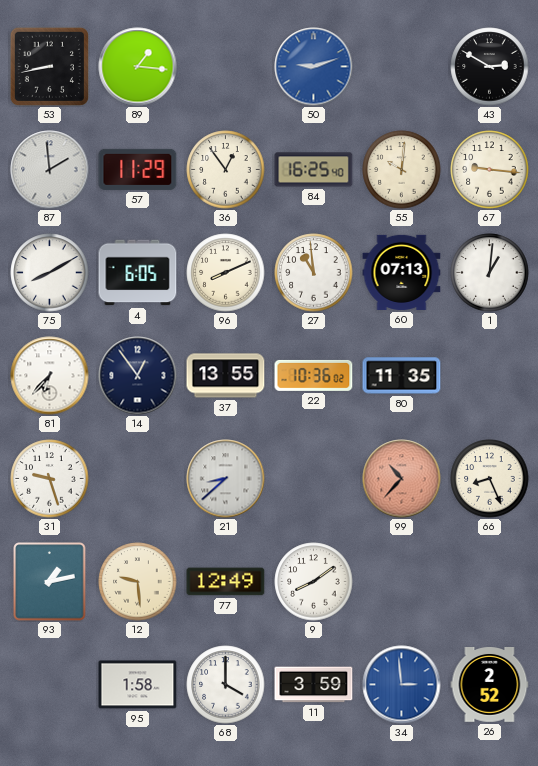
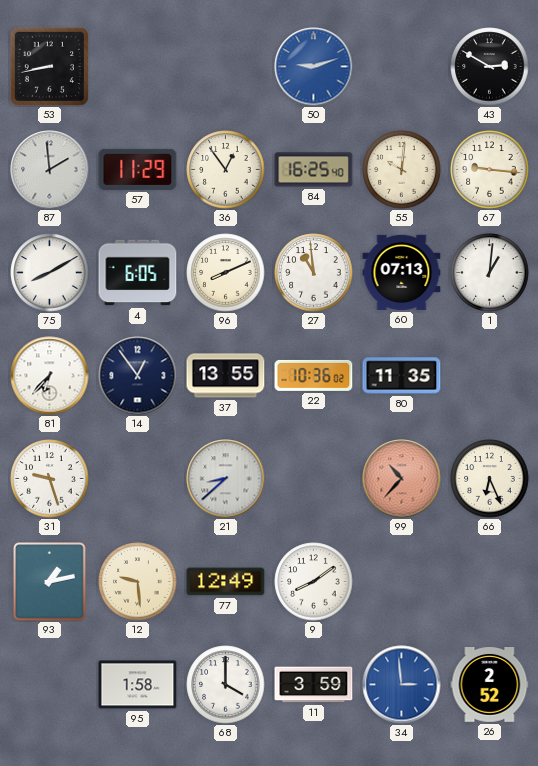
89: 1:16 -> none
66: 8:26 -> 6:26
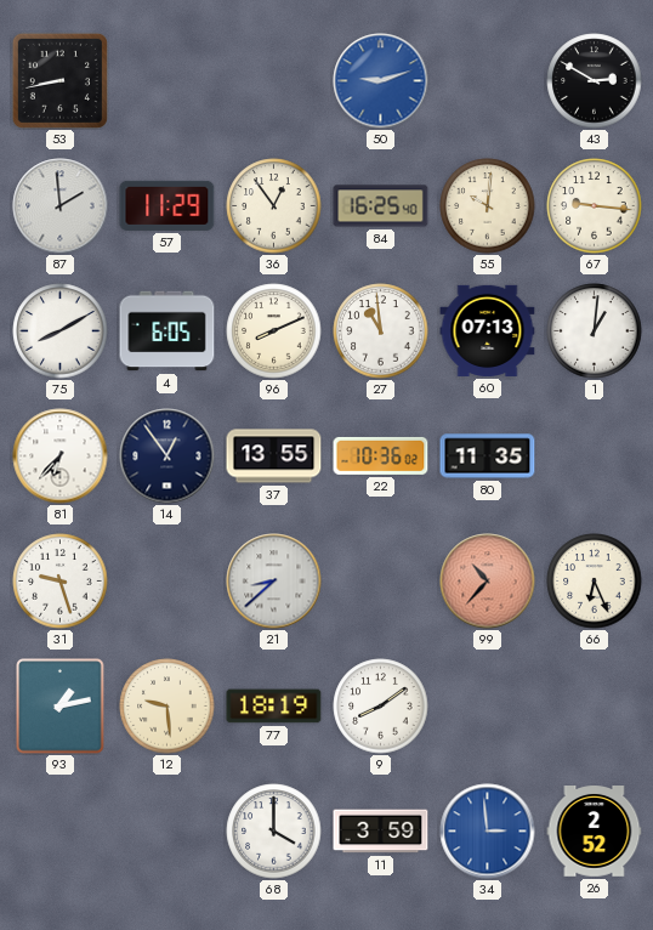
77: 12:49 -> 18:19
95: 1:58 -> none
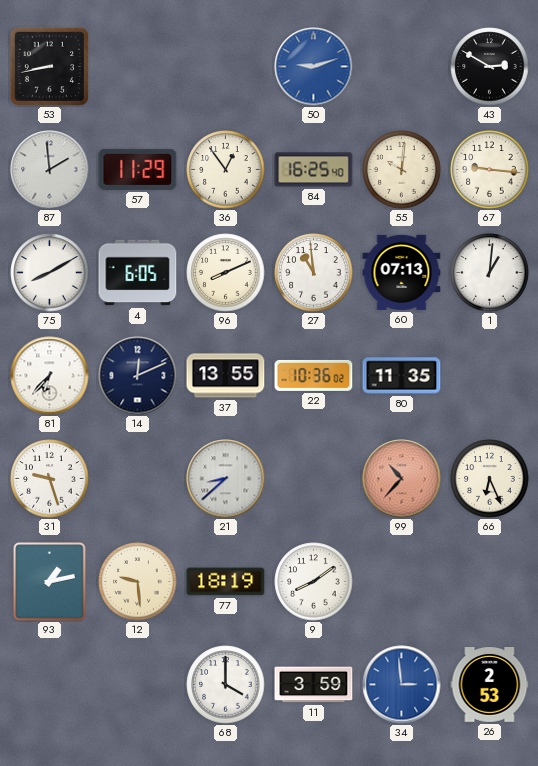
14: 12:54 -> 12:11
26: 2:52 -> 2:53
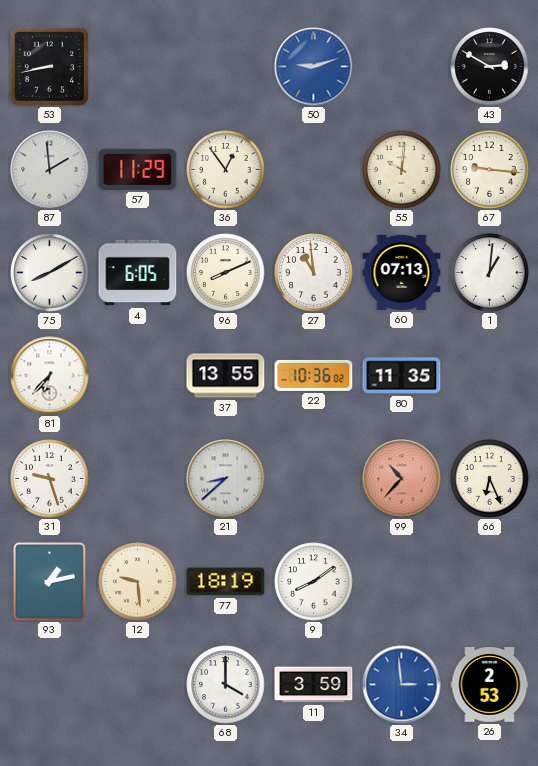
84: 16:25 -> none
14: 12:11 -> none
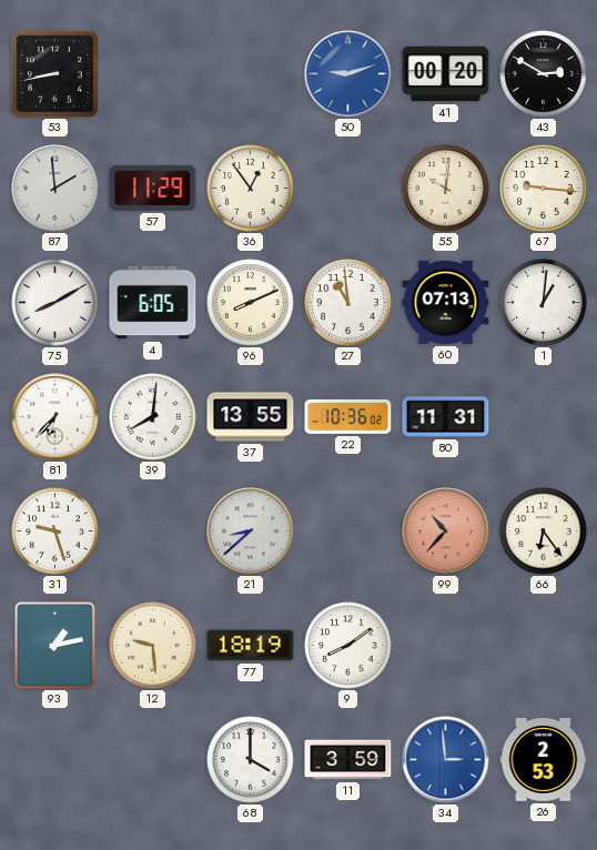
41: none -> 00:20
39: none -> 8:01
80: 11:35 -> 11:31
66: 6:26 -> 6:24
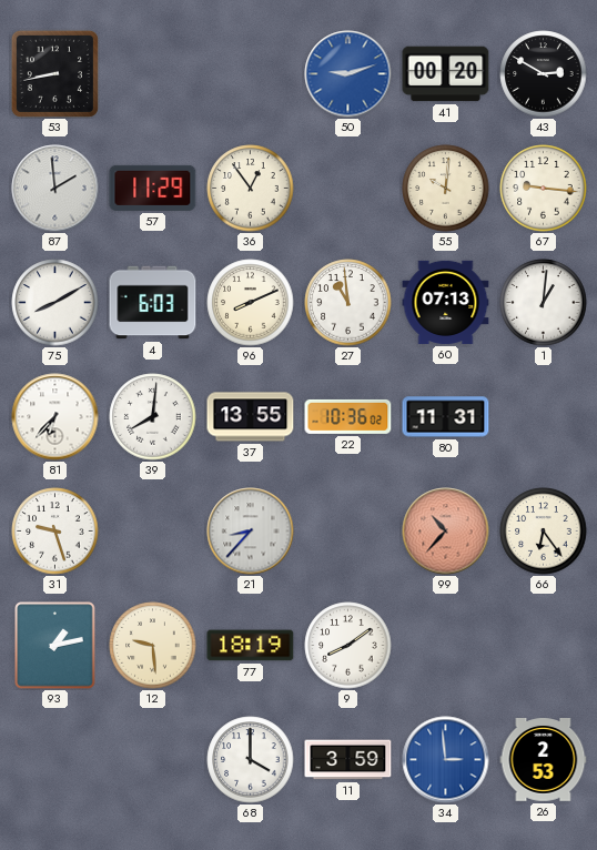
4: 6:05 -> 6:03
21: 8:38 -> 8:37
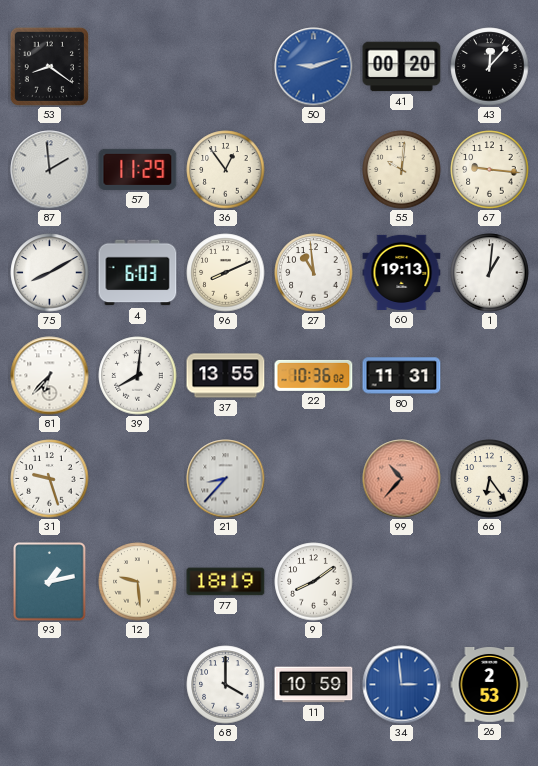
53: 8:43 -> 8:21
43: 2:50 -> 12:07
60: 07:13 -> 19:13
11: 3:59 -> 10:59
